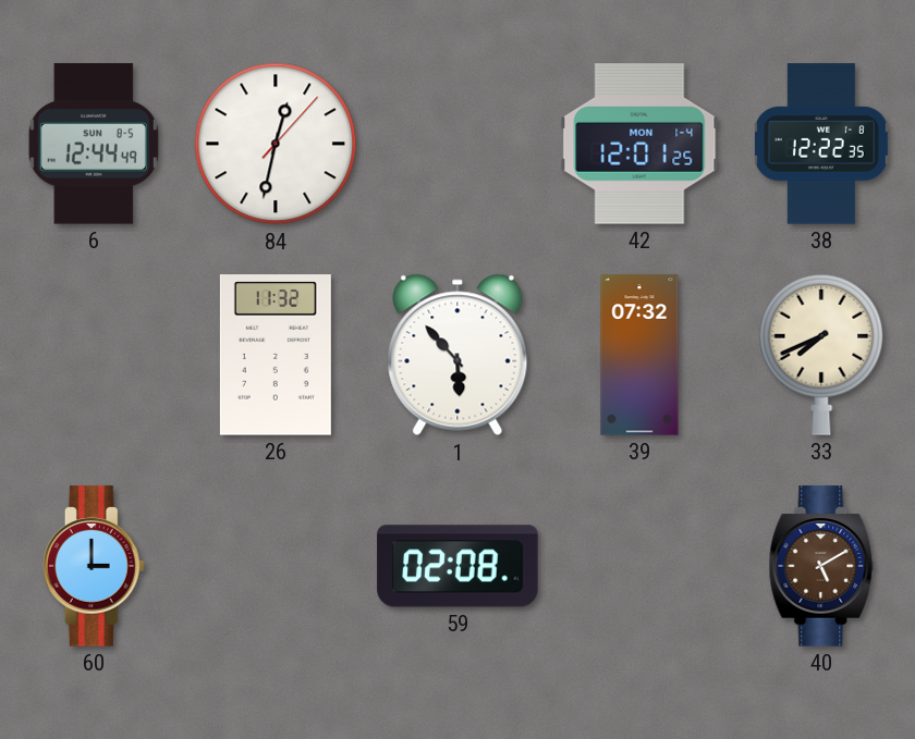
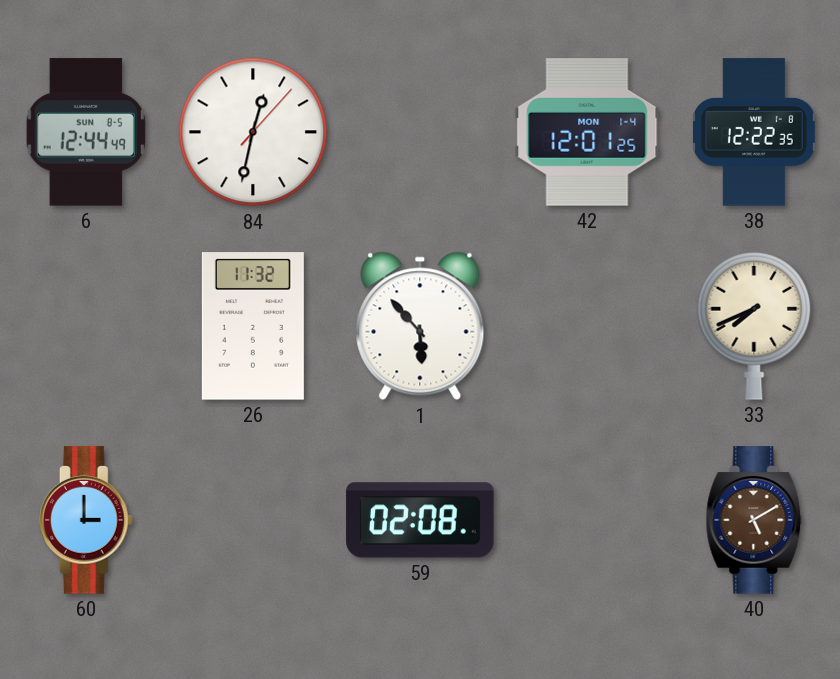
39: 07:32 -> none
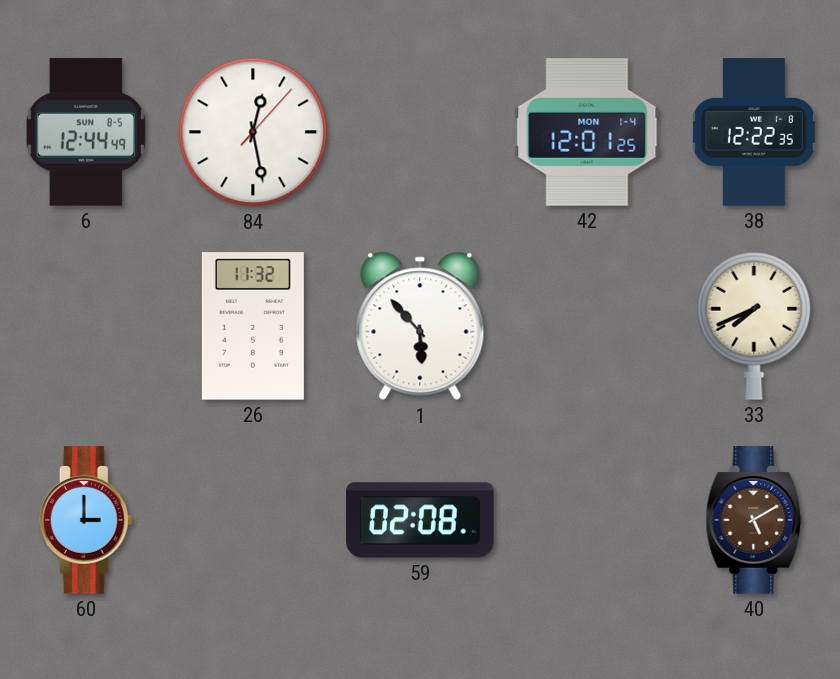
84: 12:32 -> 12:28
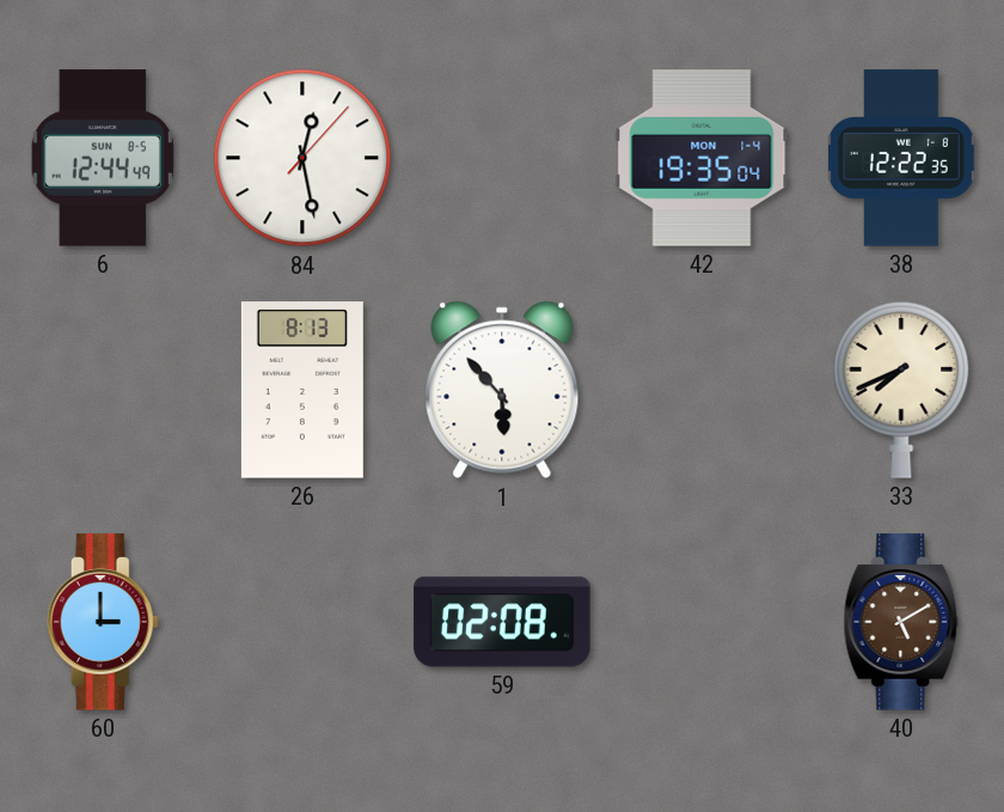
42: 12:01 -> 19:35
26: 11:32 -> 8:13
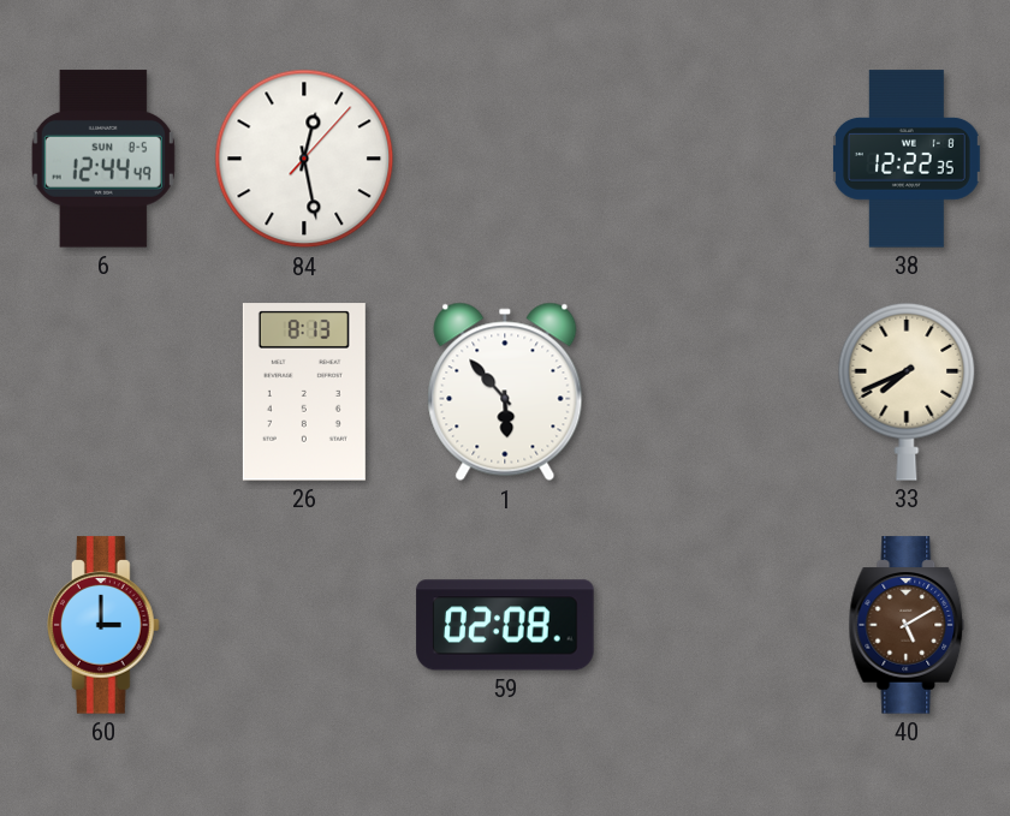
42: 19:35 -> none
